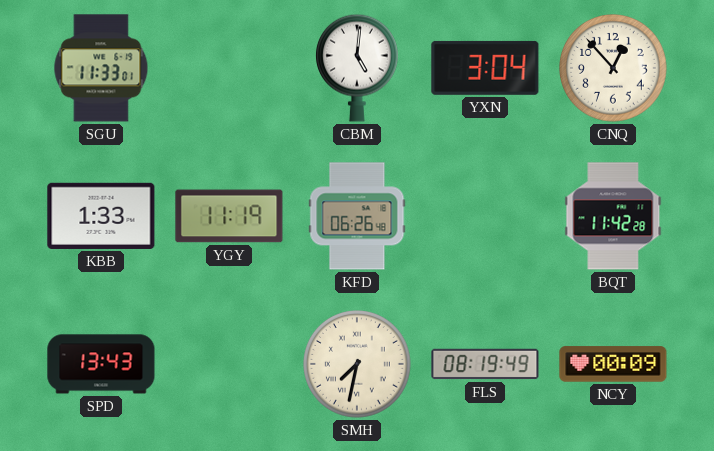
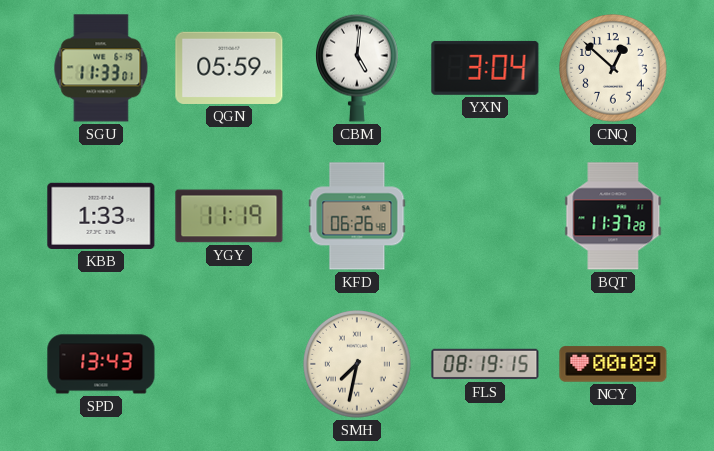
QGN: none -> 05:59
CNQ: 12:53 -> 12:52
BQT: 11:42 -> 11:37
FLS: 08:19:49 -> 08:19:15
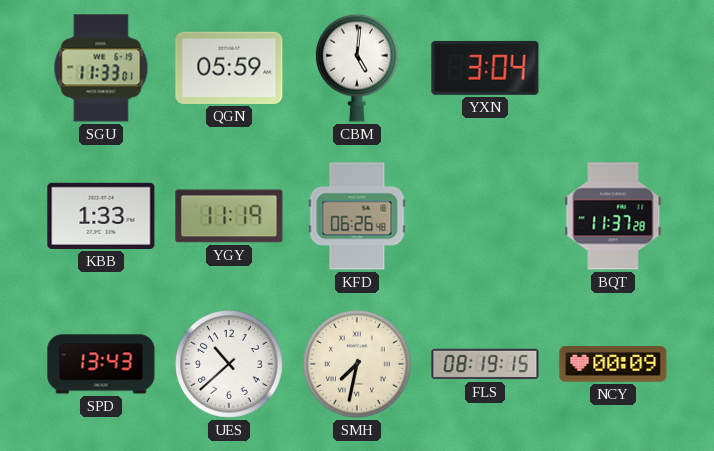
CNQ: 12:52 -> none
UES: none -> 10:38
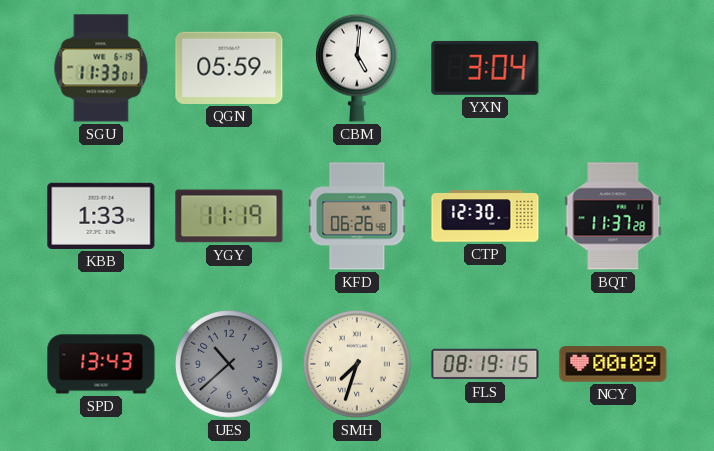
CTP: none -> 12:30
UES dial: white -> grey
SMH: 7:32 -> 7:33
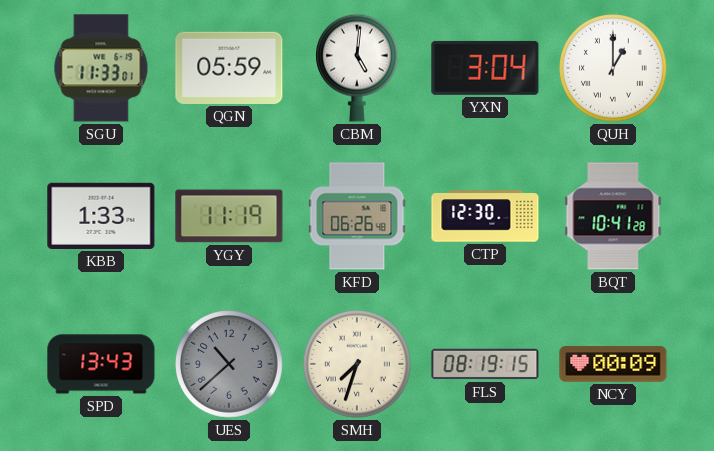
QUH: none -> 1:00
BQT: 11:37 -> 10:41
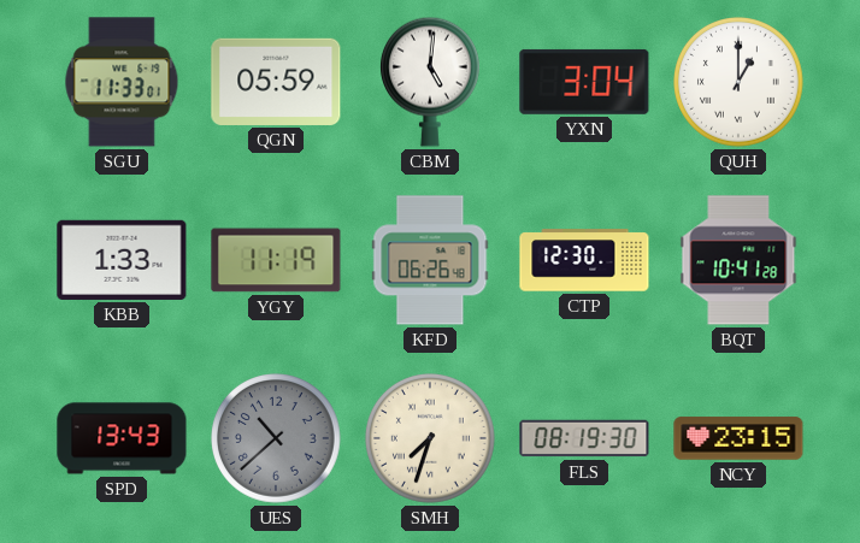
FLS: 08:19:15 -> 08:19:30
NCY: 00:09 -> 23:15
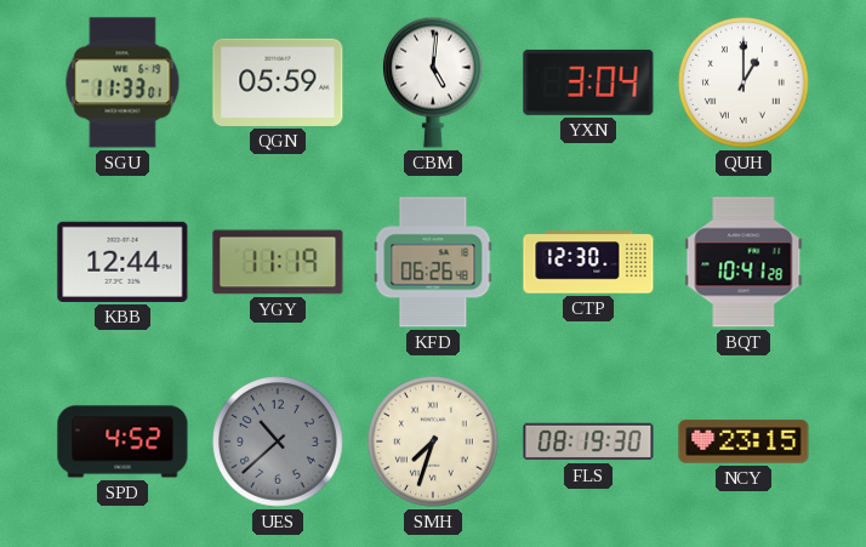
KBB: 1:33 -> 12:44
SPD: 13:43 -> 4:52
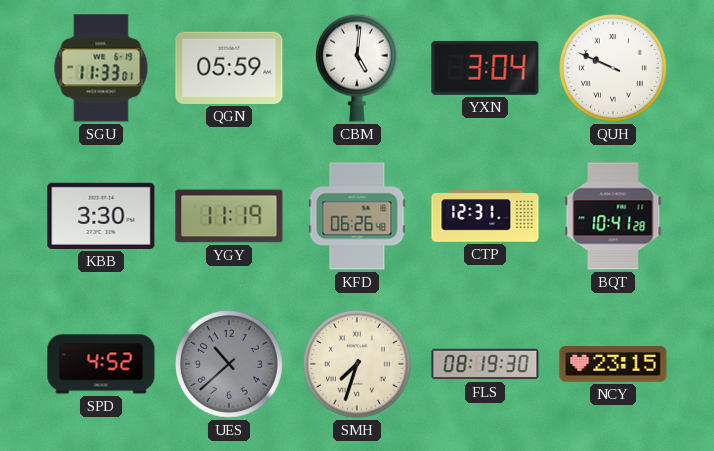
QUH: 1:00 -> 9:49
KBB: 12:44 -> 3:30
CTP: 12:30 -> 12:31
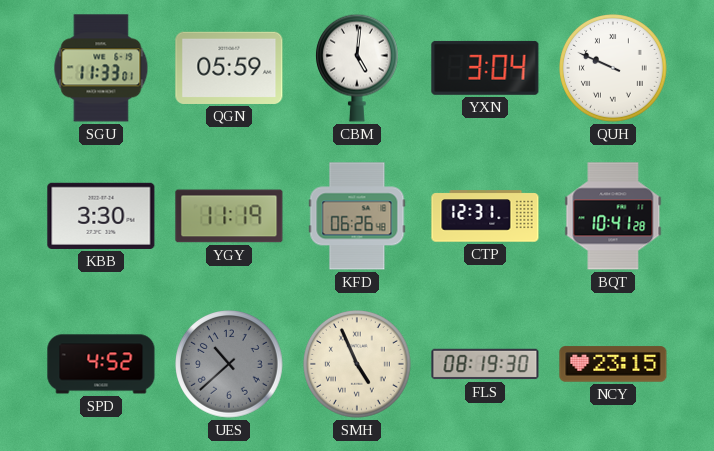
SMH: 7:33 -> 4:56
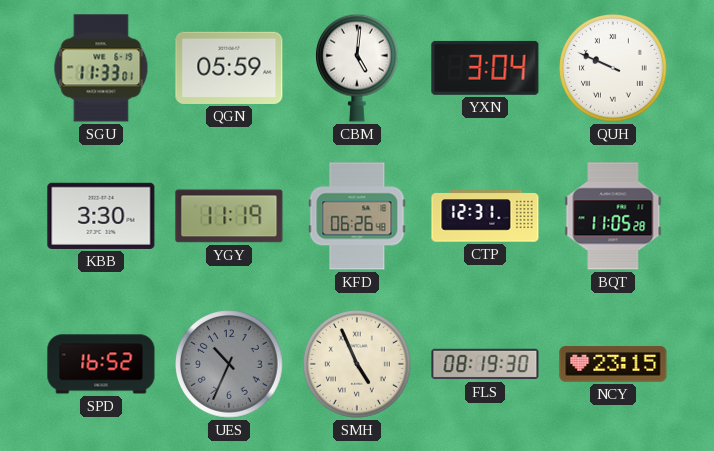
BQT: 10:41 -> 11:05
SPD: 4:52 -> 16:52
UES: 10:38 -> 10:34
